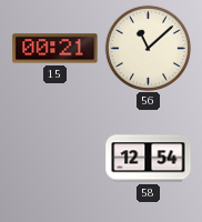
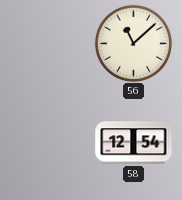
15: 00:21 -> none
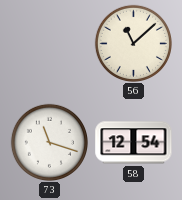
73: none -> 11:18
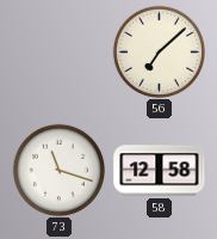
56: 11:08 -> 7:08
58: 12:54 -> 12:58
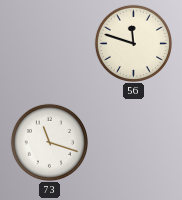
56: 7:08 -> 11:48
58: 12:58 -> none
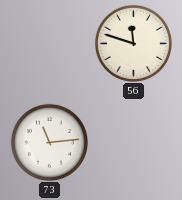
73: 11:18 -> 11:14
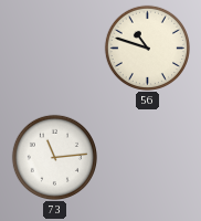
56: 11:48 -> 10:48
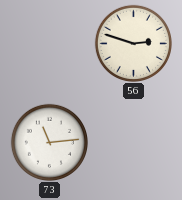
56: 10:48 -> 2:48
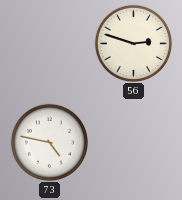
73: 11:14 -> 4:47
